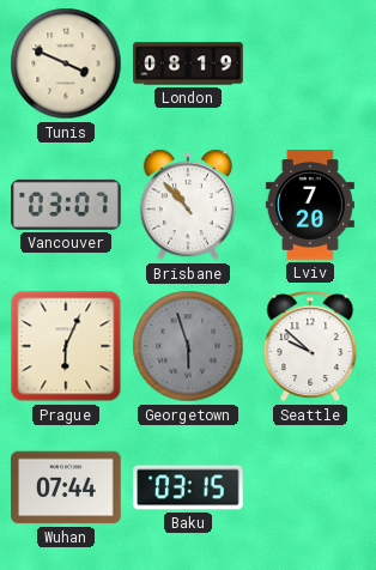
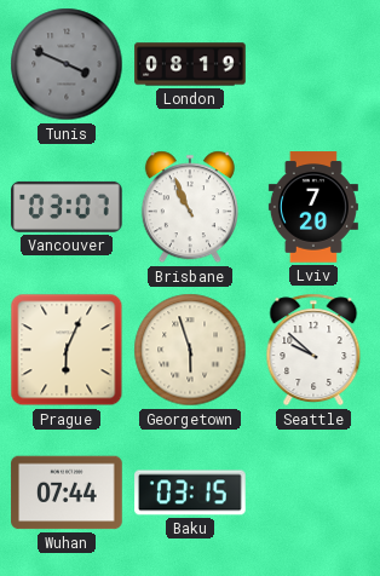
Tunis dial: cream -> grey
Brisbane: 10:53 -> 10:56
Georgetown dial: grey -> cream
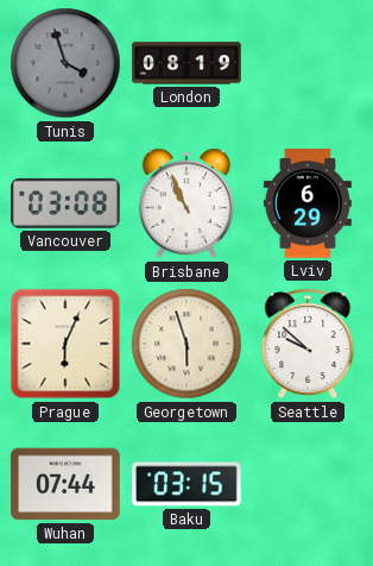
Tunis: 3:49 -> 3:57
Vancouver: 03:07 -> 03:08
Lviv: 7:20 -> 6:29
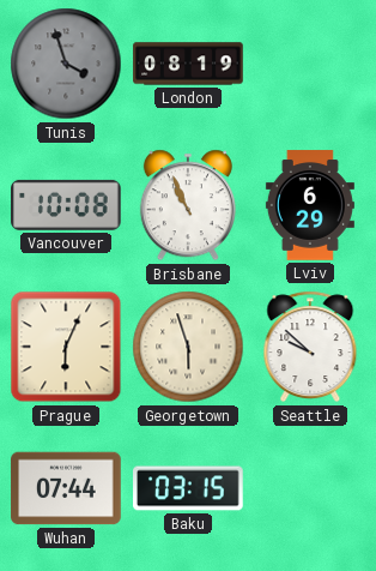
Vancouver: 03:08 -> 10:08
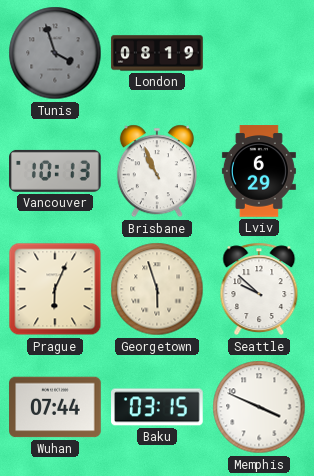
Vancouver: 10:08 -> 10:13
Memphis: none -> 3:49
